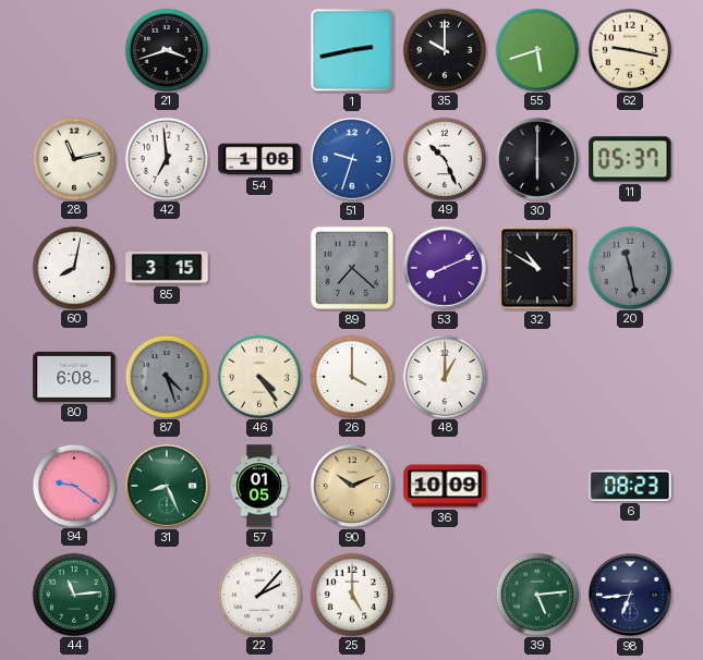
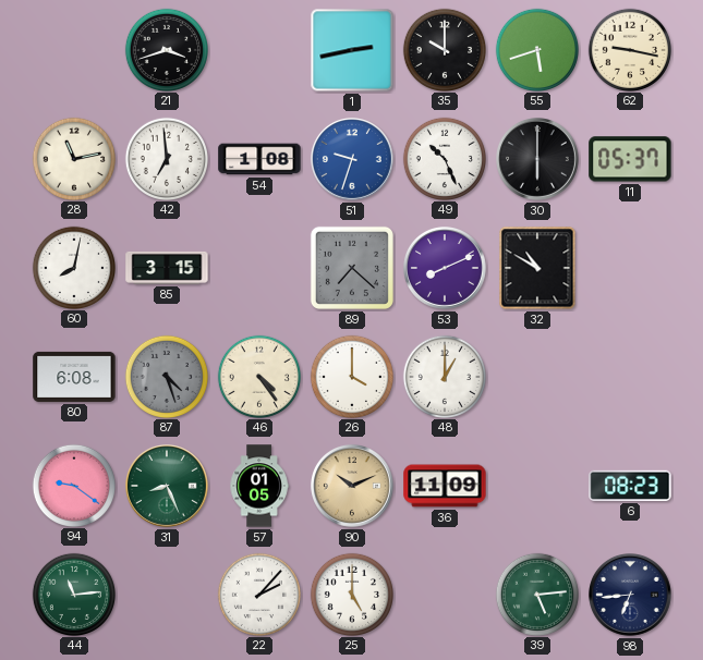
20: 11:28 -> none
36: 10:09 -> 11:09
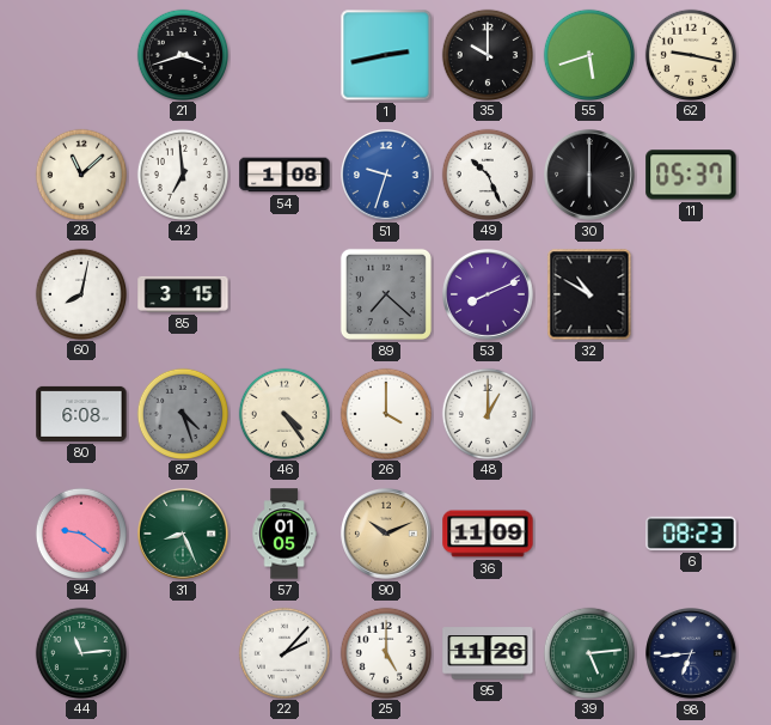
28: 11:13 -> 11:08
95: none -> 11:26
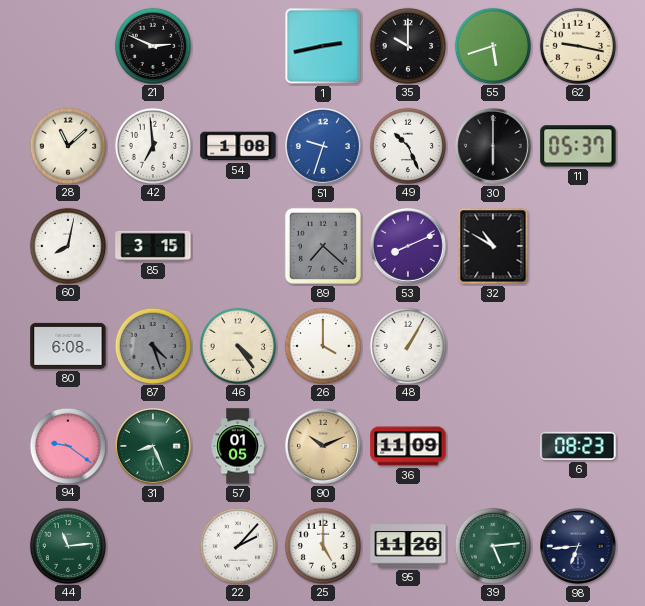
21: 3:42 -> 2:49
48: 1:00 -> 1:05
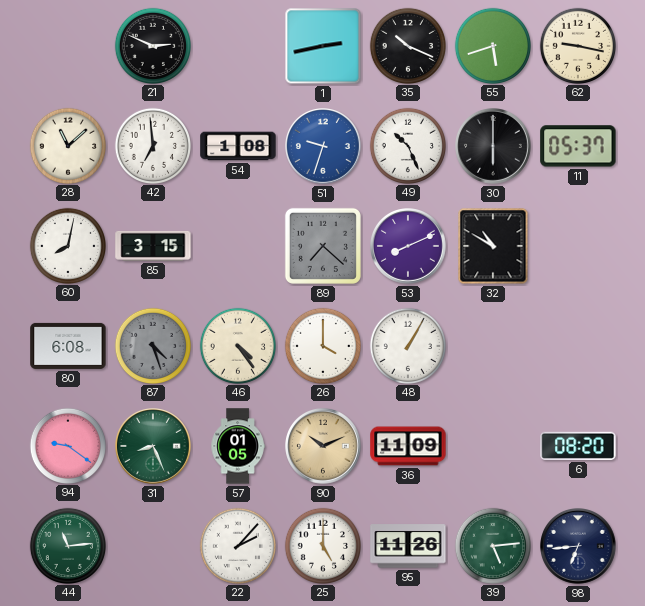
35: 10:00 -> 10:19
6: 08:23 -> 08:20
